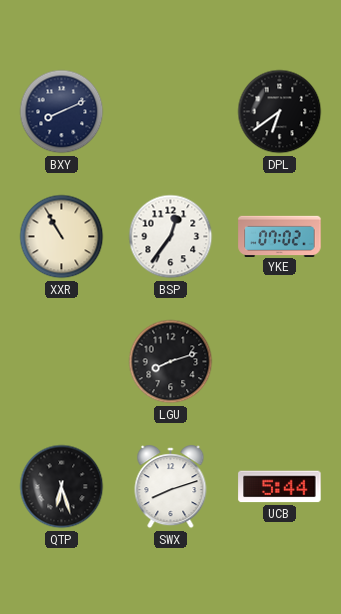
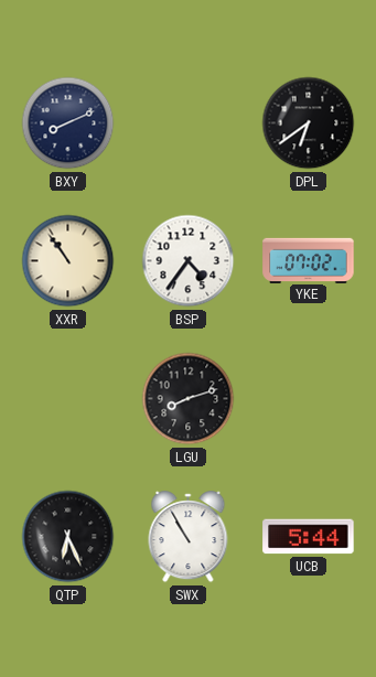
XXR: 10:55 -> 10:54
BSP: 12:36 -> 4:36
QTP: 6:27 -> 6:26
SWX: 8:12 -> 10:55
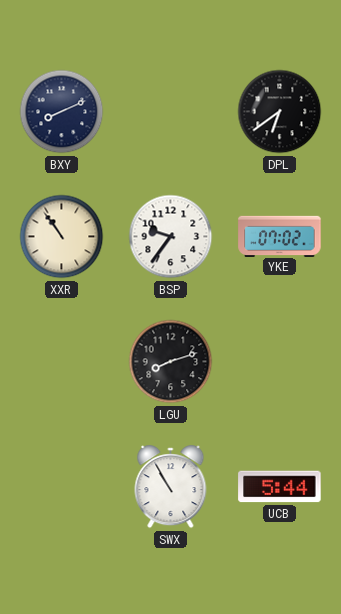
BSP: 4:36 -> 9:36
QTP: 6:26 -> none
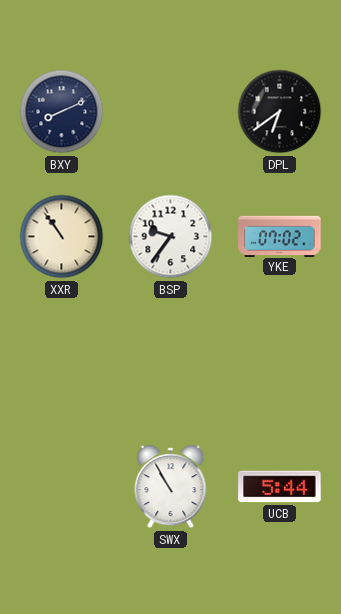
LGU: 8:12 -> none
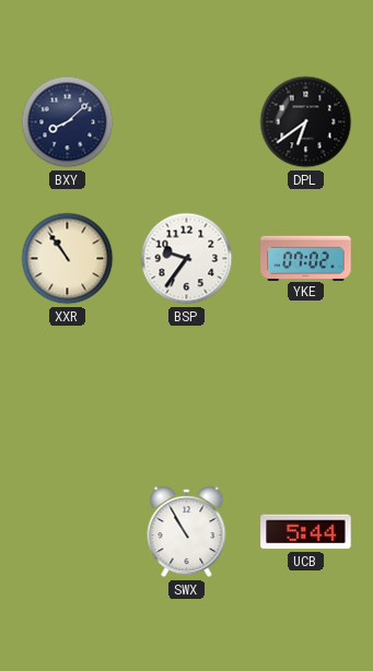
BXY: 8:11 -> 8:08
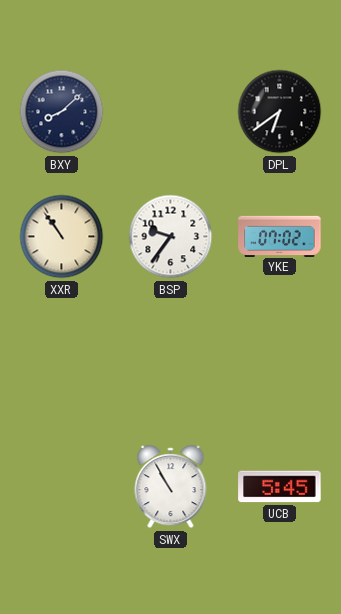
UCB: 5:44 -> 5:45
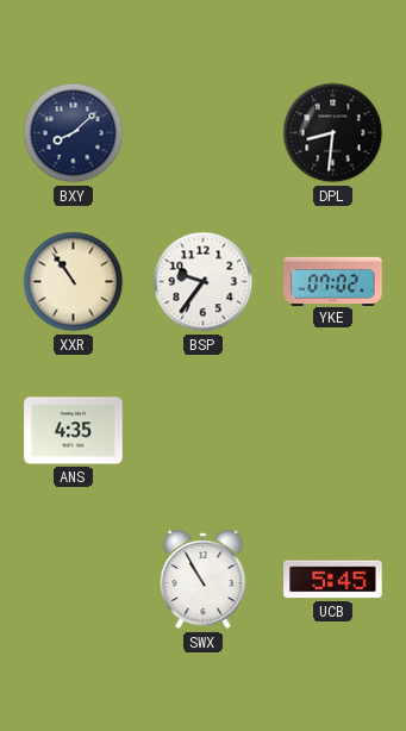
DPL: 6:39 -> 8:31
ANS: none -> 4:35
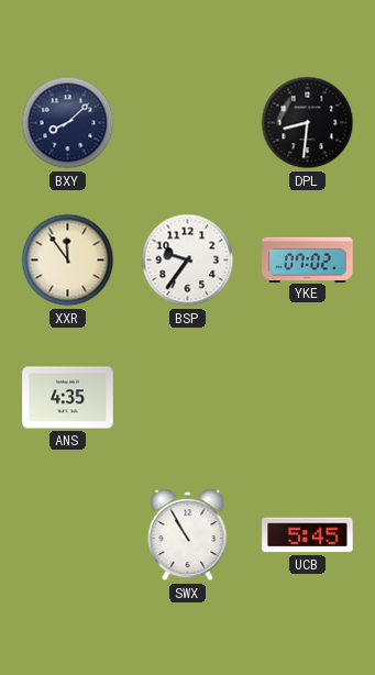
XXR: 10:54 -> 11:54
